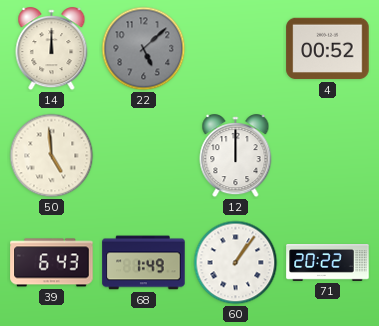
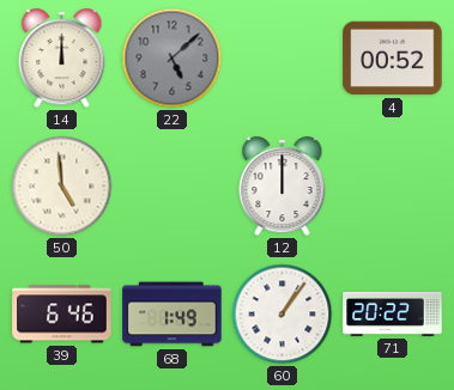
39: 6:43 -> 6:46
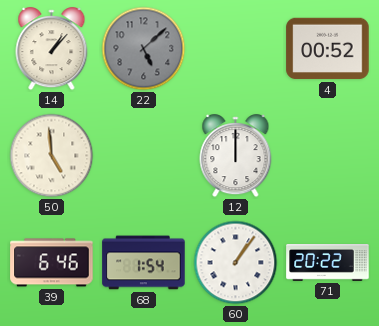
14: 12:00 -> 1:07
68: 1:49 -> 1:54
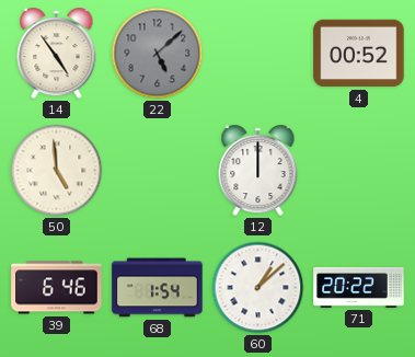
14: 1:07 -> 4:54
60: 1:06 -> 1:08
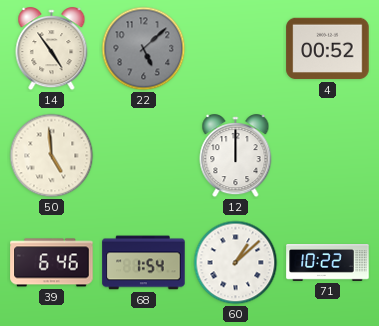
71: 20:22 -> 10:22
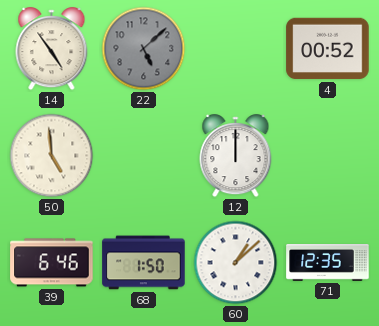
68: 1:54 -> 1:50
71: 10:22 -> 12:35
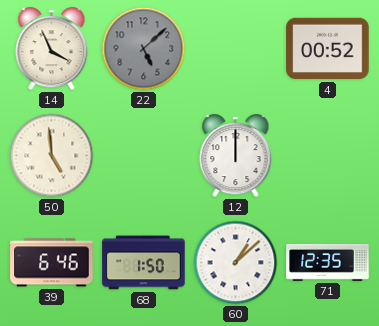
14: 4:54 -> 3:56
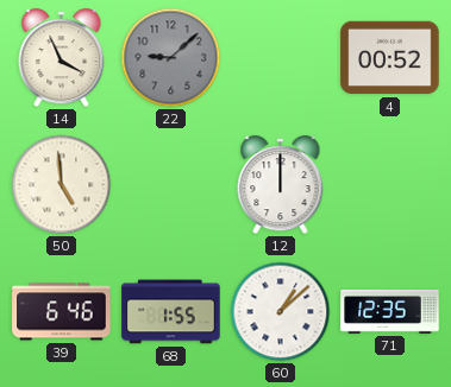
22: 5:08 -> 9:08
68: 1:50 -> 1:55
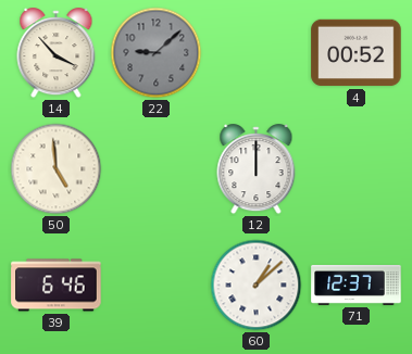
14: 3:56 -> 3:53
68: 1:55 -> none
71: 12:35 -> 12:37
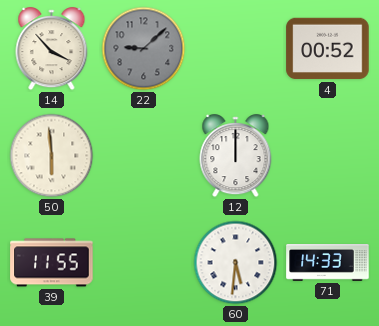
50: 4:59 -> 5:59
39: 6:46 -> 11:55
60: 1:08 -> 5:31
71: 12:37 -> 14:33
